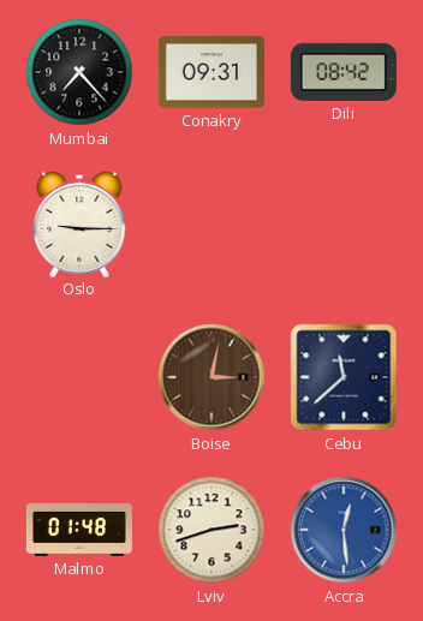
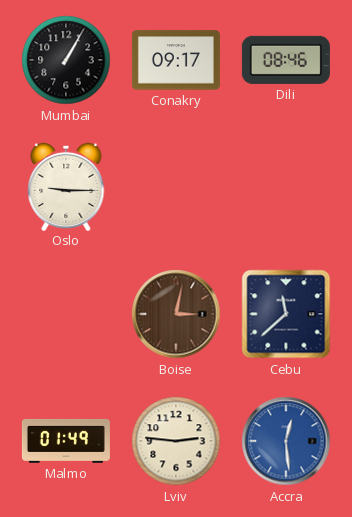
Mumbai: 7:23 -> 1:05
Conakry: 09:31 -> 09:17
Dili: 08:42 -> 08:46
Malmo: 01:48 -> 01:49
Lviv: 2:42 -> 2:46
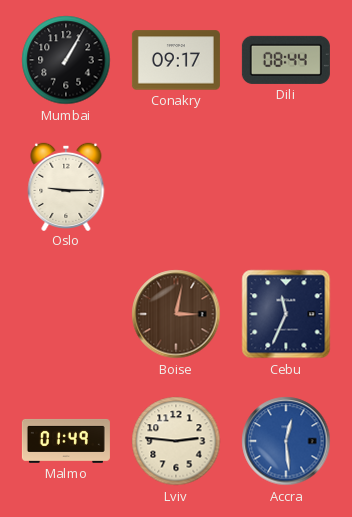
Dili: 08:46 -> 08:44
Cebu: 11:38 -> 11:34
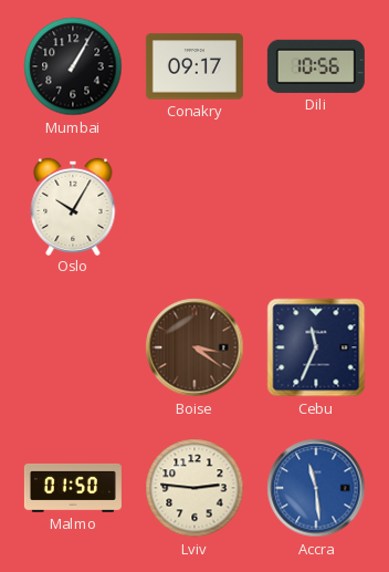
Dili: 08:44 -> 10:56
Oslo: 9:15 -> 10:05
Boise: 3:02 -> 3:21
Malmo: 01:49 -> 01:50
Accra: 12:29 -> 11:29
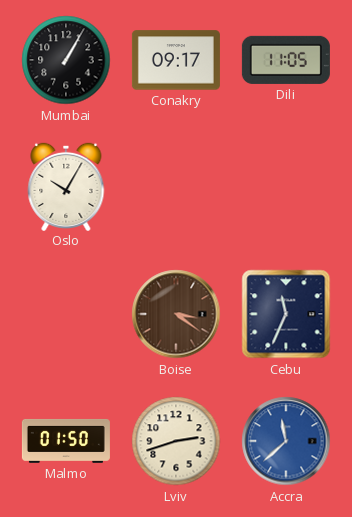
Dili: 10:56 -> 11:05
Lviv: 2:46 -> 2:42
Accra: 11:29 -> 11:38
